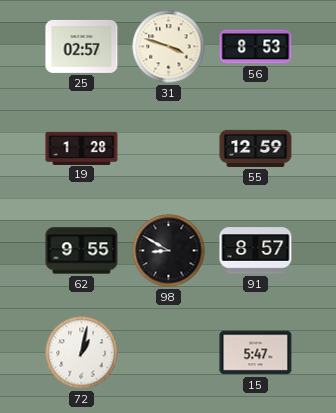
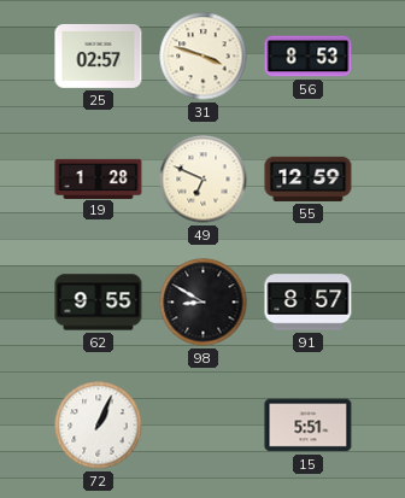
49: none -> 6:49
72: 1:02 -> 1:04
15: 5:47 -> 5:51
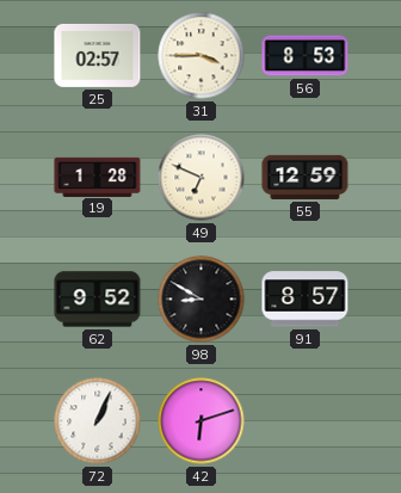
31: 3:48 -> 3:45
62: 9:55 -> 9:52
42: none -> 6:12
15: 5:51 -> none
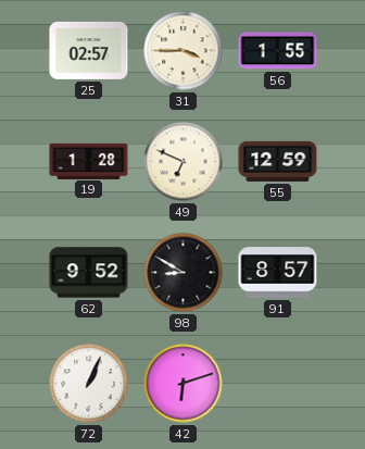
56: 8:53 -> 1:55
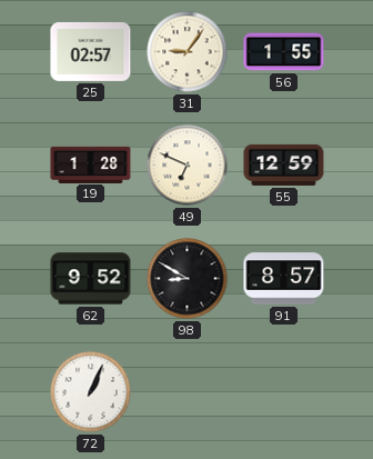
31: 3:45 -> 9:06
42: 6:12 -> none
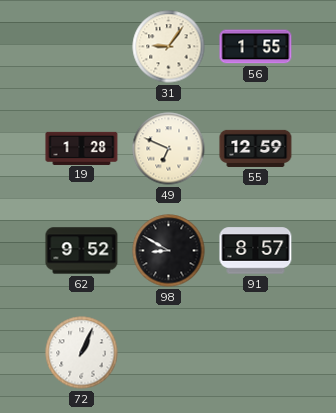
25: 02:57 -> none
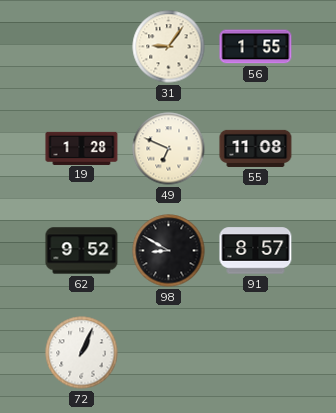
55: 12:59 -> 11:08
